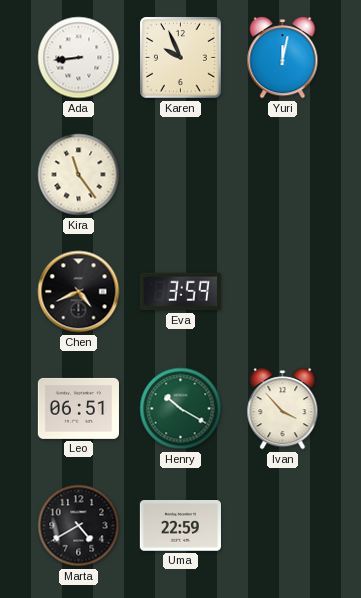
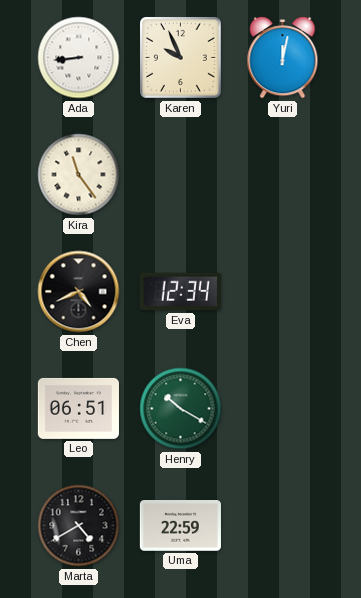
Eva: 3:59 -> 12:34
Ivan: 3:53 -> none
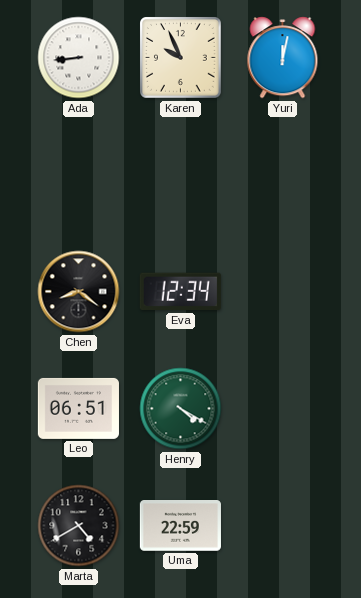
Kira: 11:24 -> none
Chen: 4:41 -> 8:21
Henry: 10:20 -> 4:20
